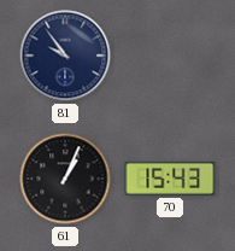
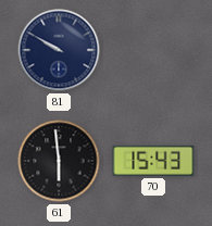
81: 9:54 -> 9:50
61: 1:04 -> 5:59
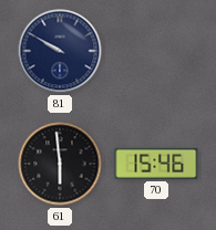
70: 15:43 -> 15:46
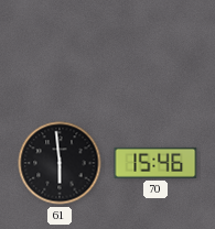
81: 9:50 -> none
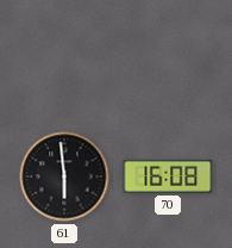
70: 15:46 -> 16:08
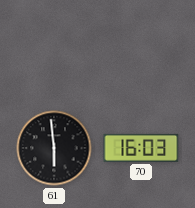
70: 16:08 -> 16:03
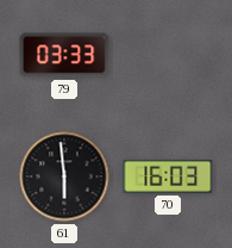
79: none -> 03:33
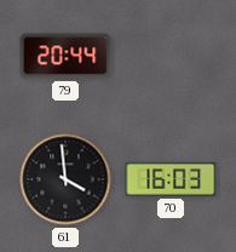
79: 03:33 -> 20:44
61: 5:59 -> 3:59
